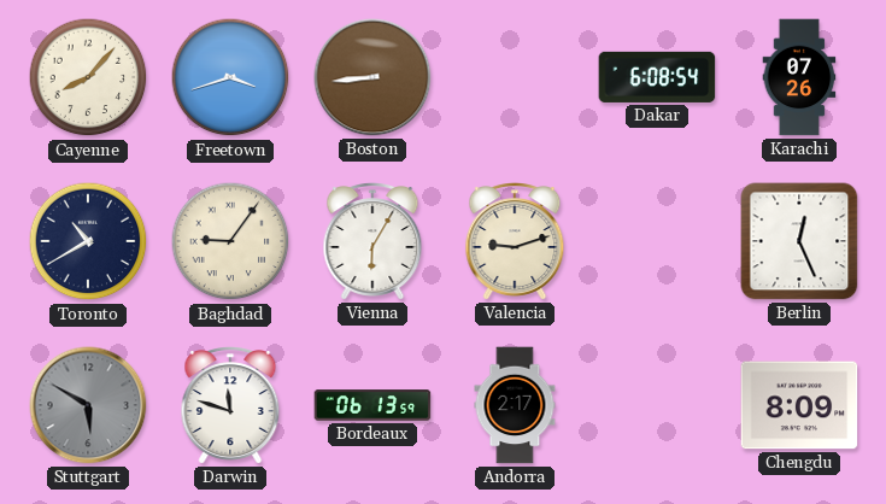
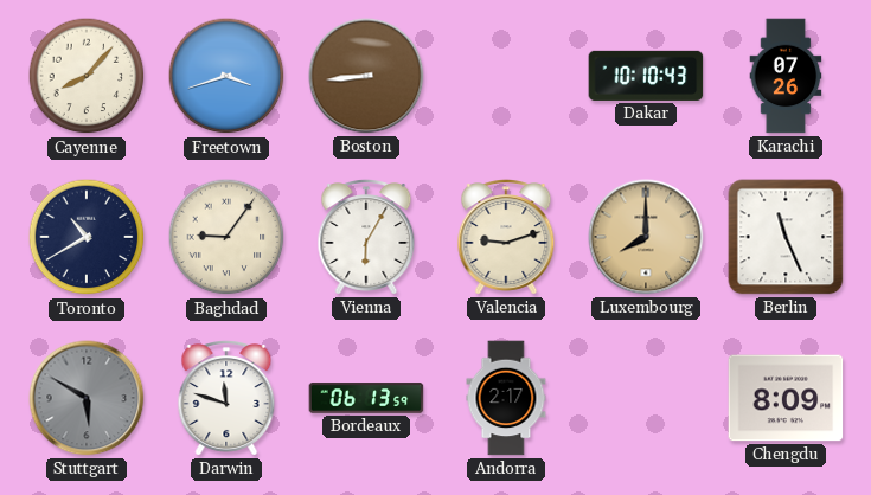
Dakar: 6:08 -> 10:10
Luxembourg: none -> 8:00
Berlin: 12:26 -> 11:26
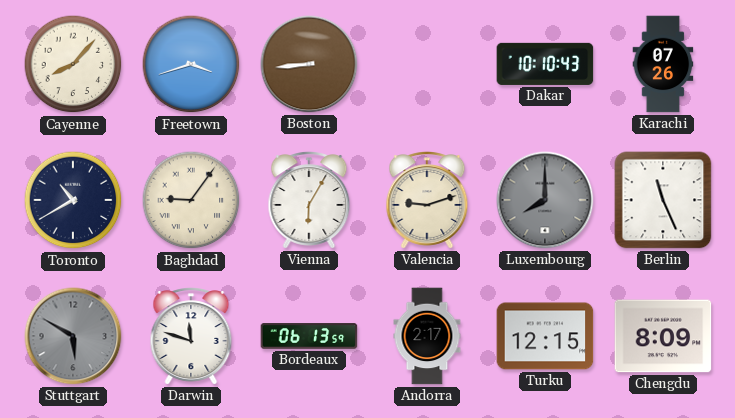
Luxembourg dial: champagne -> grey
Turku: none -> 12:15
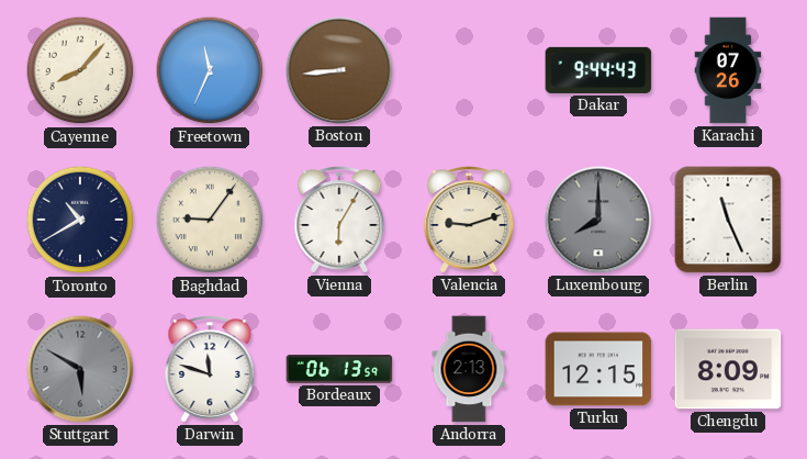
Freetown: 3:42 -> 11:34
Dakar: 10:10 -> 9:44
Andorra: 2:17 -> 2:13
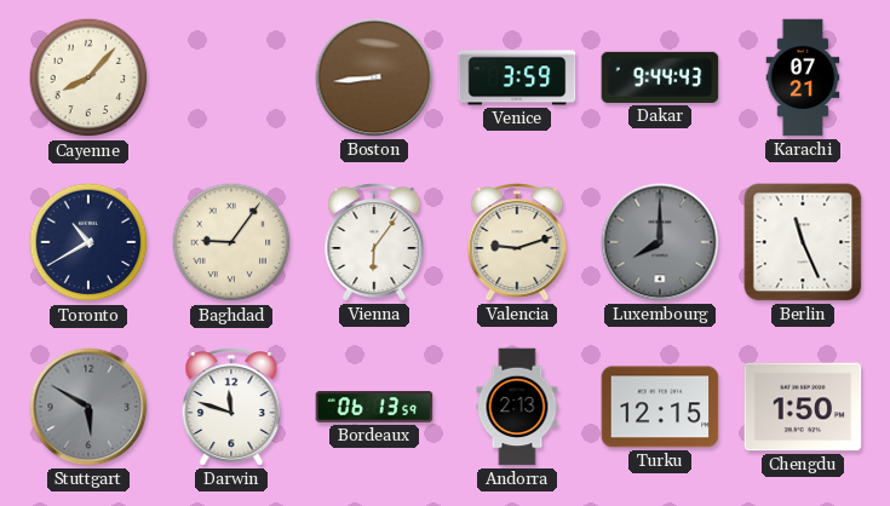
Freetown: 11:34 -> none
Venice: none -> 3:59
Karachi: 07:26 -> 07:21
Vienna: 6:05 -> 6:06
Chengdu: 8:09 -> 1:50
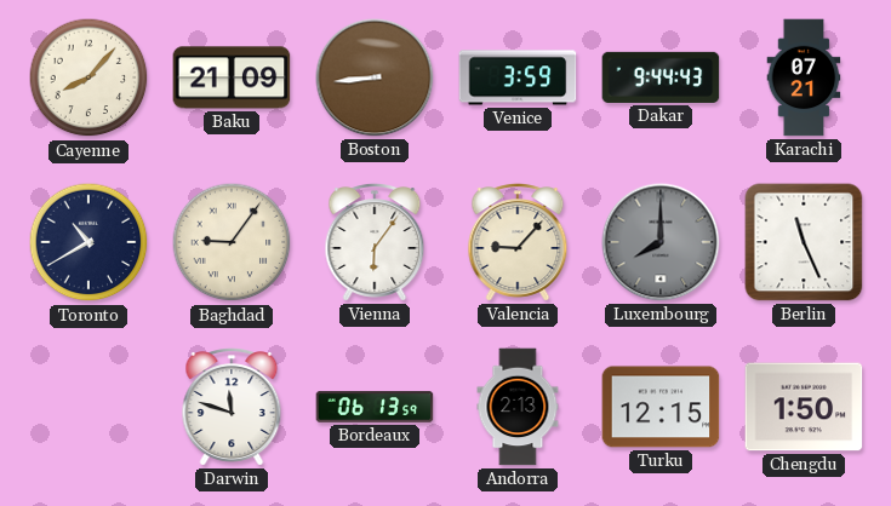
Baku: none -> 21:09
Valencia: 9:12 -> 9:07
Stuttgart: 5:50 -> none
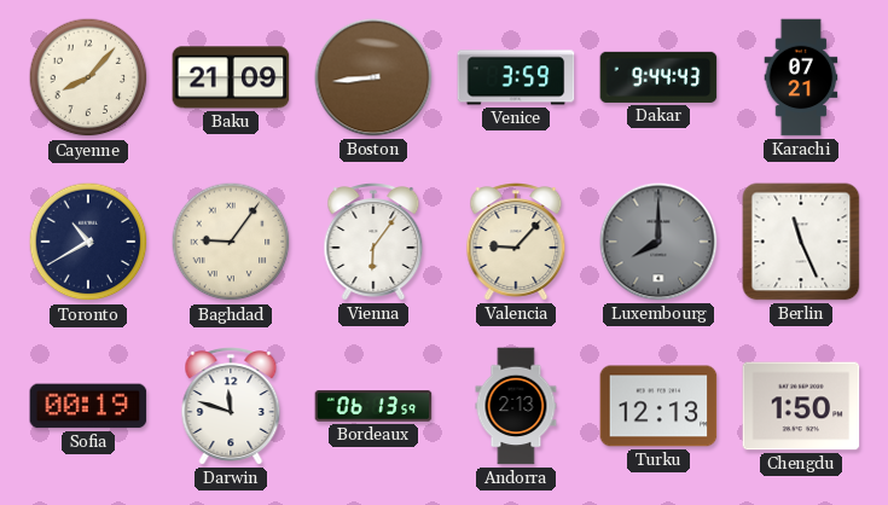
Sofia: none -> 00:19
Turku: 12:15 -> 12:13
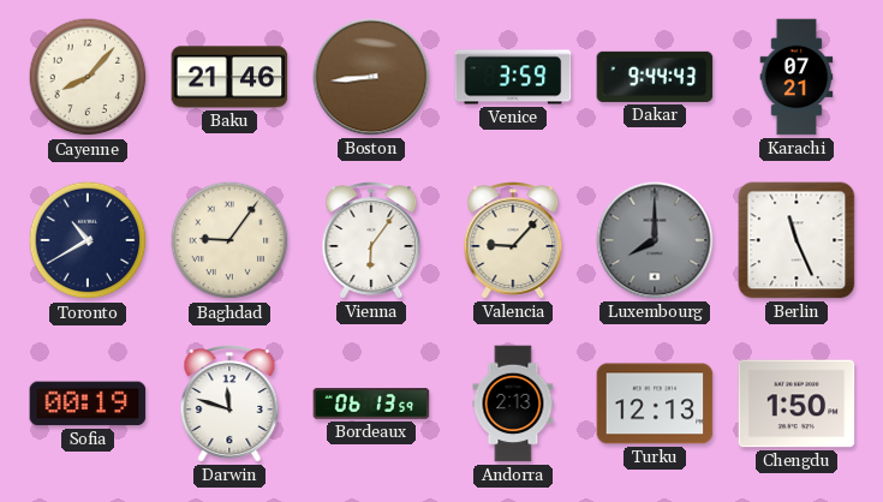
Baku: 21:09 -> 21:46
